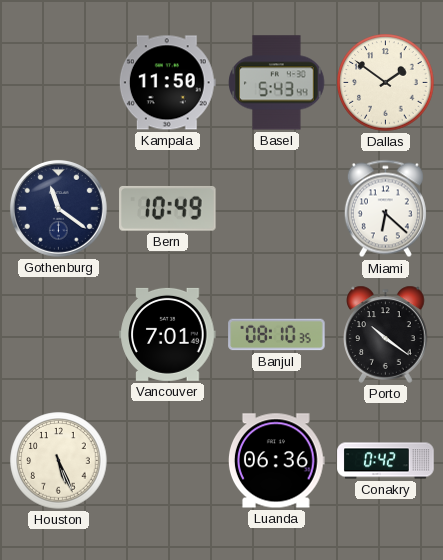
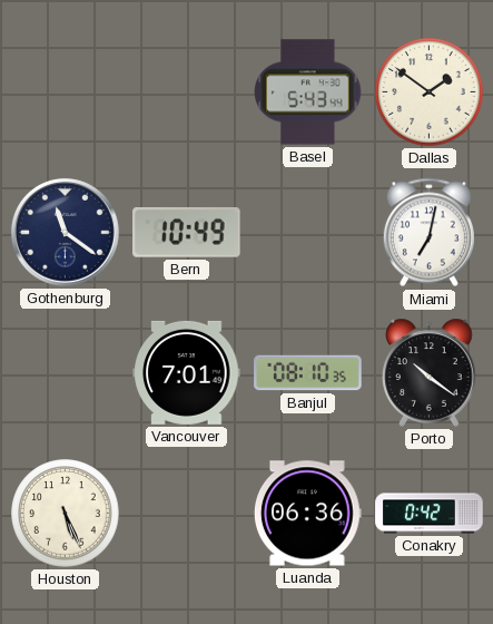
Kampala: 11:50 -> none
Miami: 6:22 -> 7:02
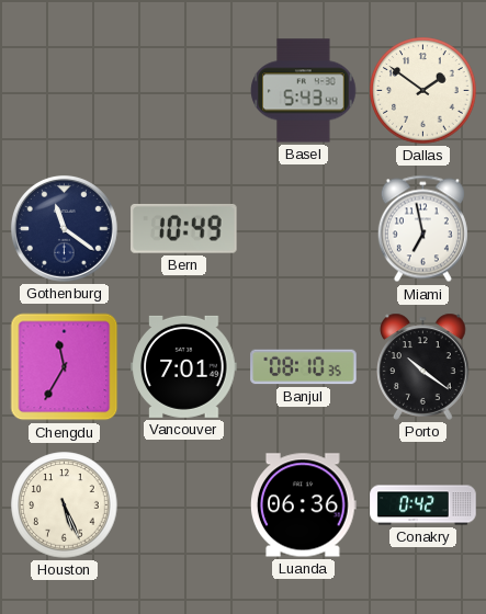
Miami: 7:02 -> 6:58
Chengdu: none -> 11:35
